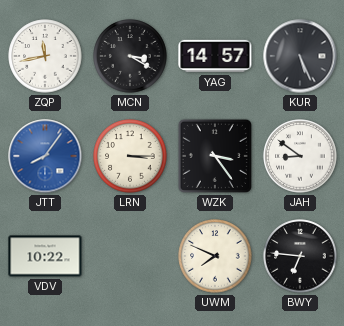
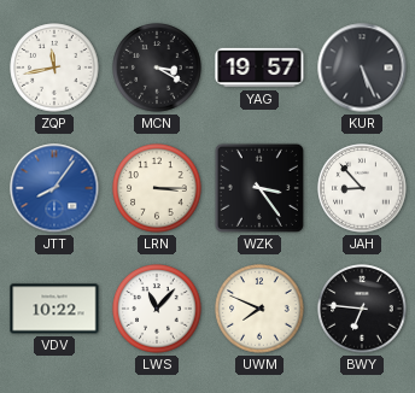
YAG: 14:57 -> 19:57
JAH: 8:51 -> 8:53
LWS: none -> 11:07
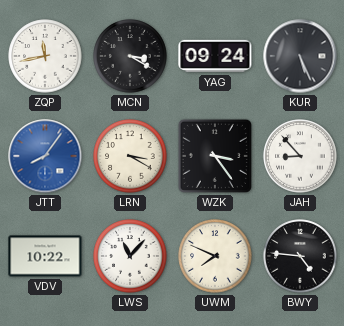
YAG: 19:57 -> 09:24
LRN: 3:15 -> 3:20
BWY: 6:46 -> 4:46
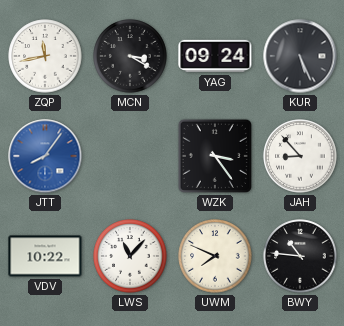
LRN: 3:20 -> none
BWY: 4:46 -> 10:46
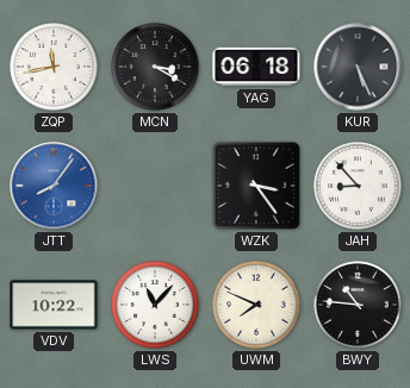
YAG: 09:24 -> 06:18
